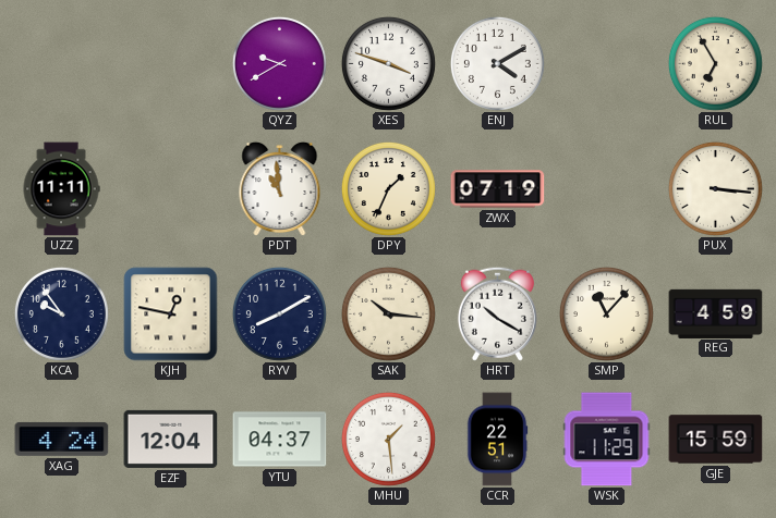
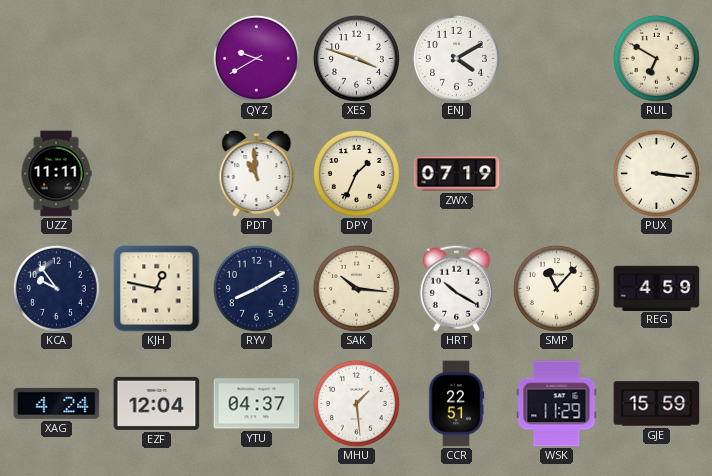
RUL: 6:55 -> 6:50
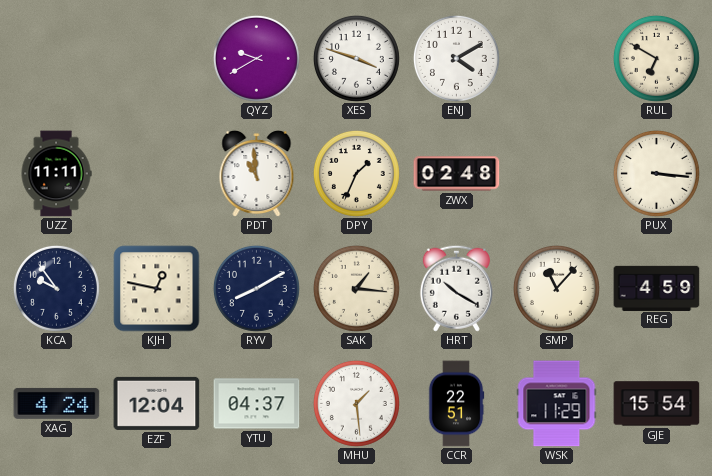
ZWX: 07:19 -> 02:48
SAK: 10:16 -> 1:16
GJE: 15:59 -> 15:54
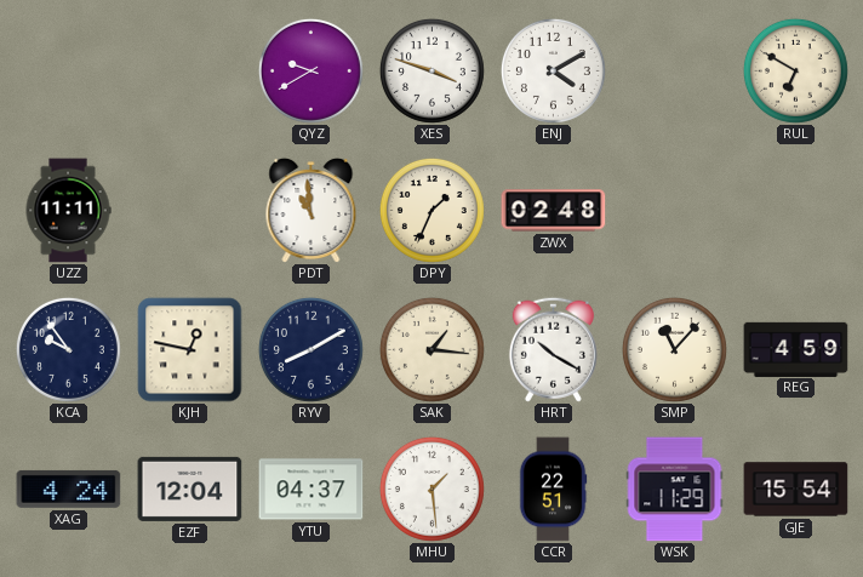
PUX: 3:16 -> none
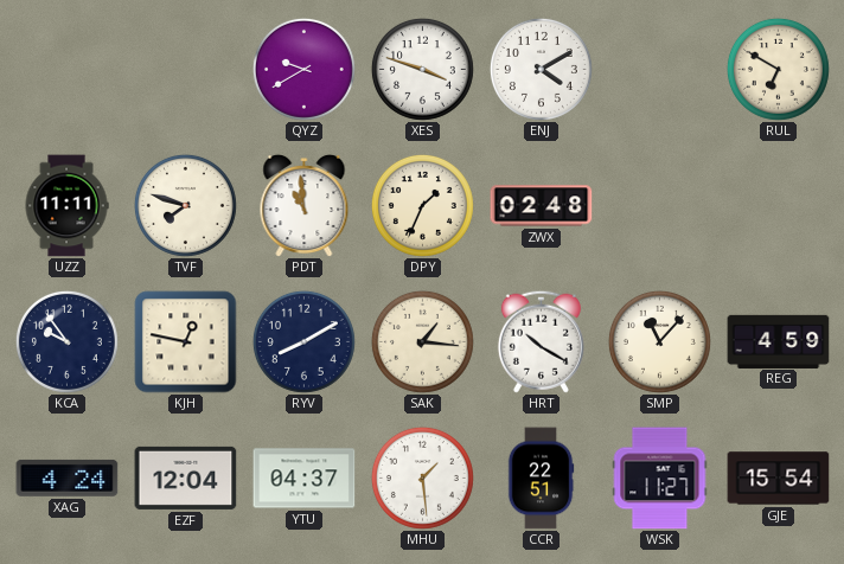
TVF: none -> 7:48
WSK: 11:29 -> 11:27
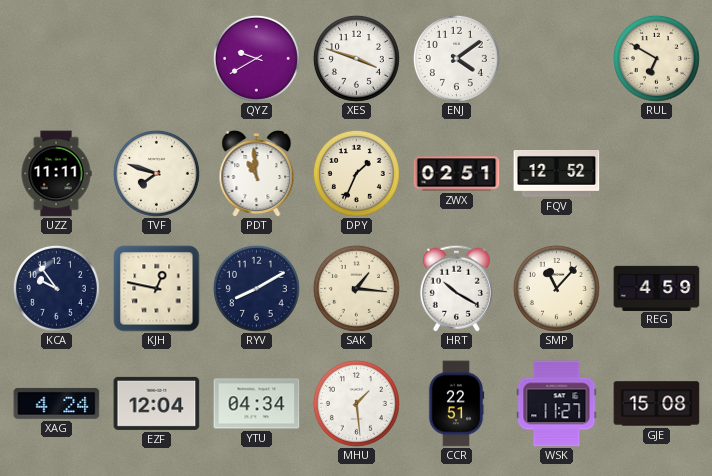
ENJ: 4:10 -> 4:09
ZWX: 02:48 -> 02:51
FQV: none -> 12:52
YTU: 04:37 -> 04:34
GJE: 15:54 -> 15:08
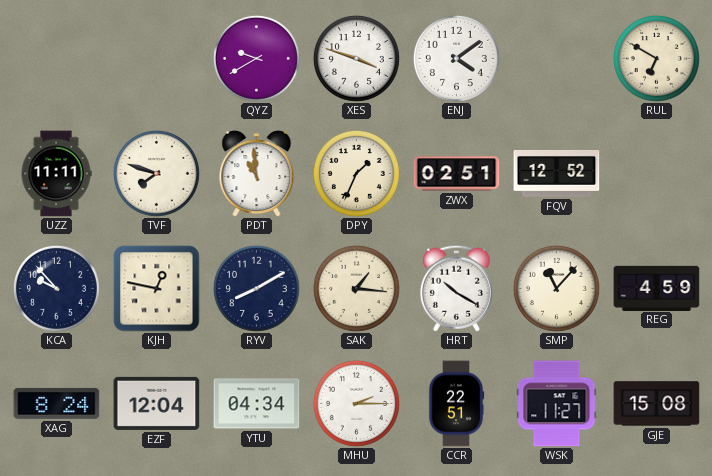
KCA: 9:54 -> 9:53
XAG: 4:24 -> 8:24
MHU: 1:29 -> 2:15
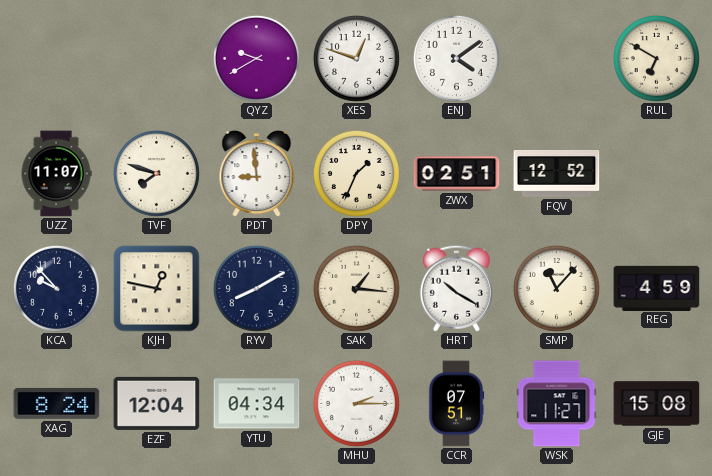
XES: 3:48 -> 12:48
UZZ: 11:11 -> 11:07
PDT: 10:59 -> 8:59
CCR: 22:51 -> 07:51
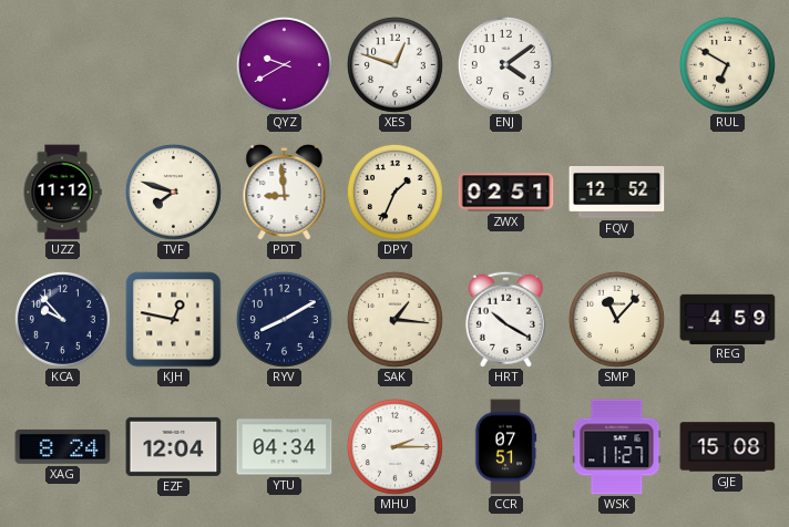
UZZ: 11:07 -> 11:12
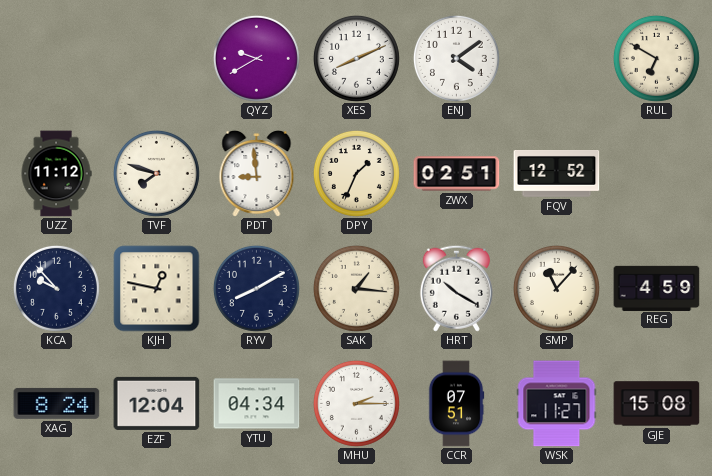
XES: 12:48 -> 8:11
